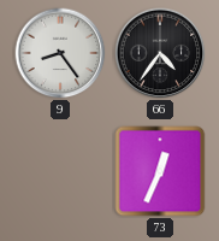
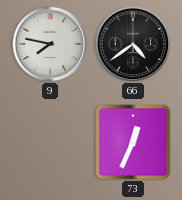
9: 8:24 -> 7:47
66: 4:36 -> 4:39
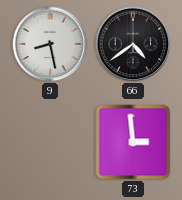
9: 7:47 -> 8:28
73: 12:34 -> 2:59
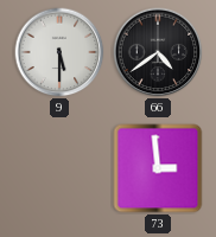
9: 8:28 -> 5:30
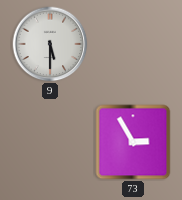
66: 4:39 -> none
73: 2:59 -> 2:55
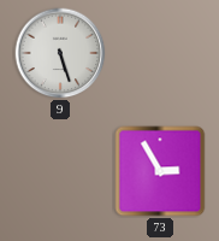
9: 5:30 -> 5:27
